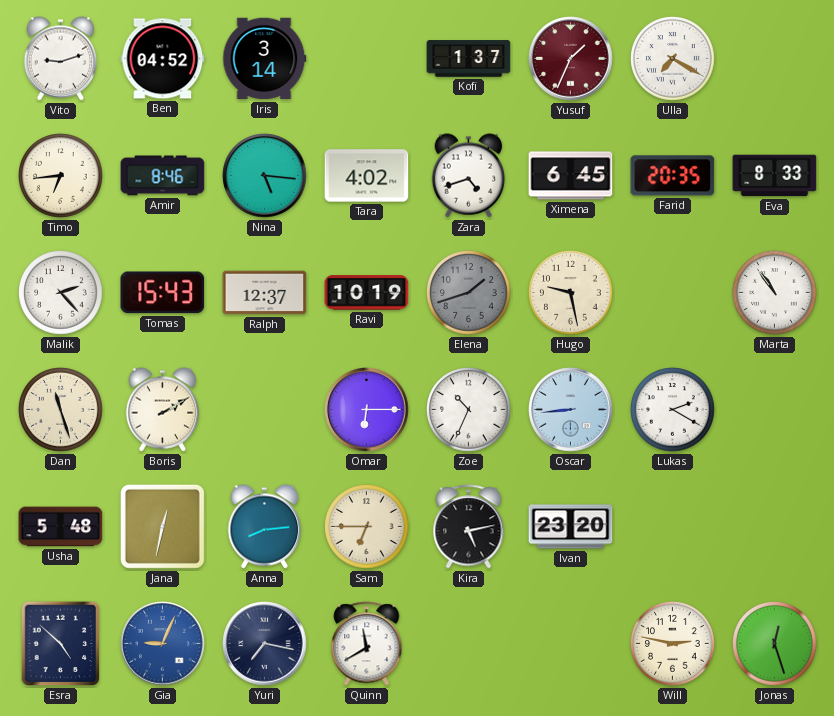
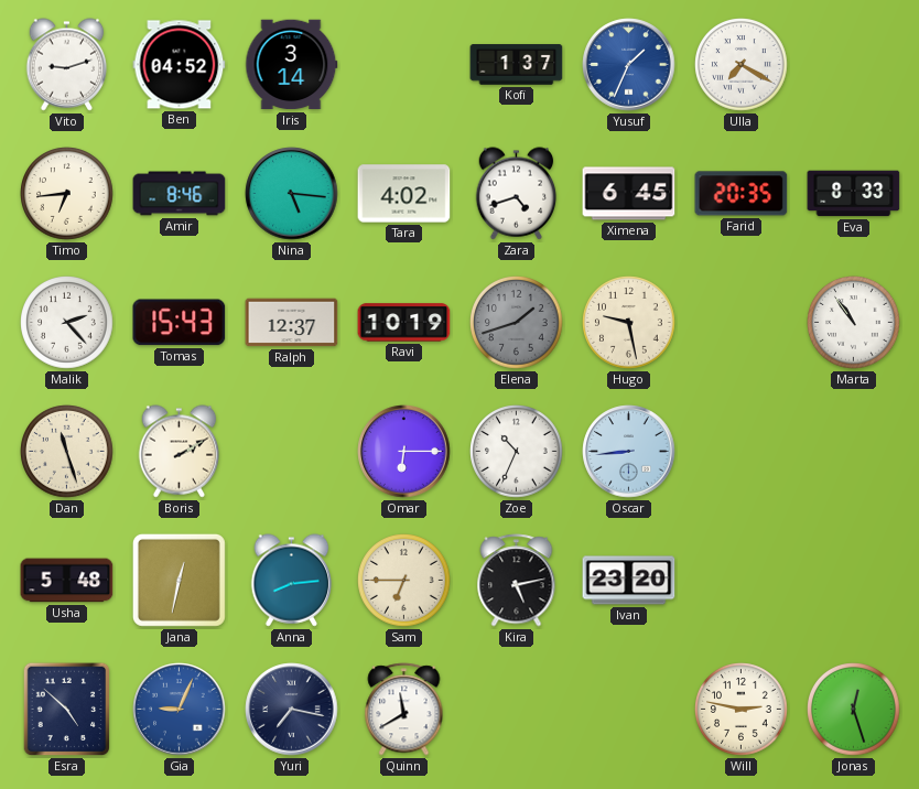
Yusuf dial: burgundy -> blue
Lukas: 2:20 -> none
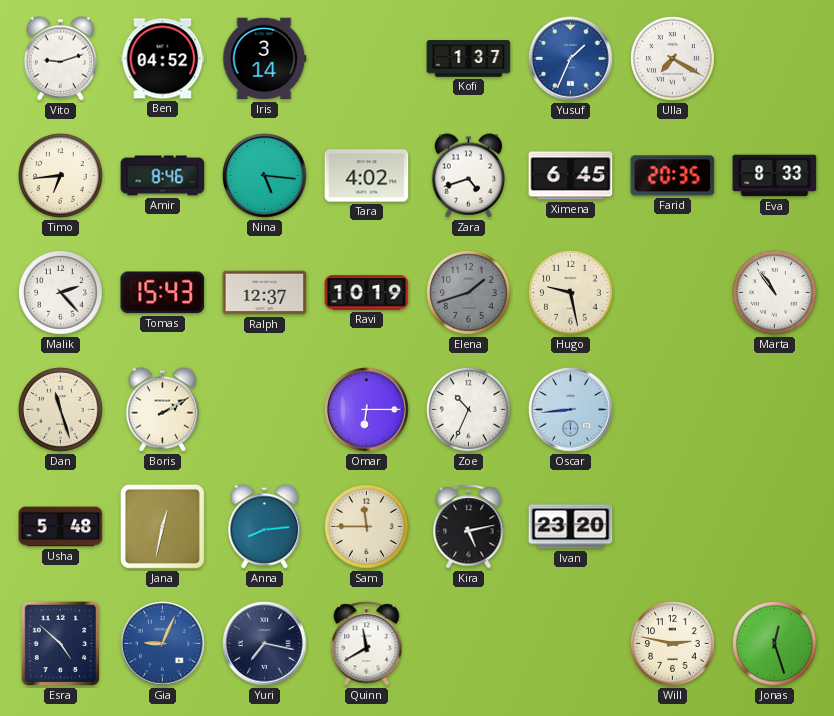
Sam: 6:45 -> 11:45
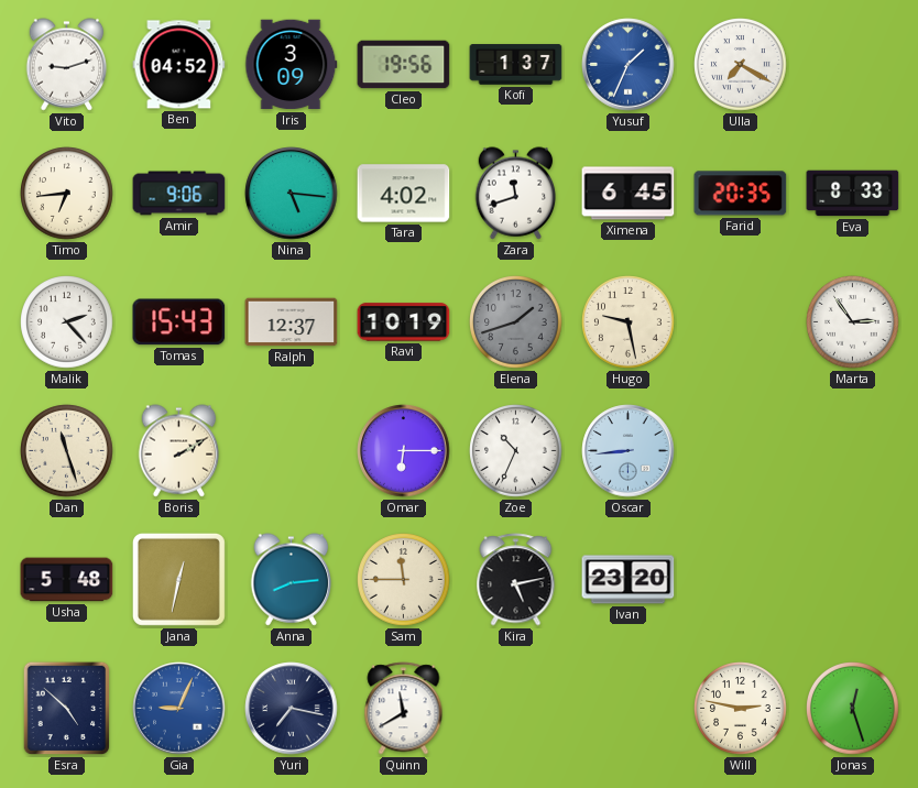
Iris: 3:14 -> 3:09
Cleo: none -> 19:56
Amir: 8:46 -> 9:06
Zara: 4:42 -> 11:42
Marta: 10:54 -> 2:54
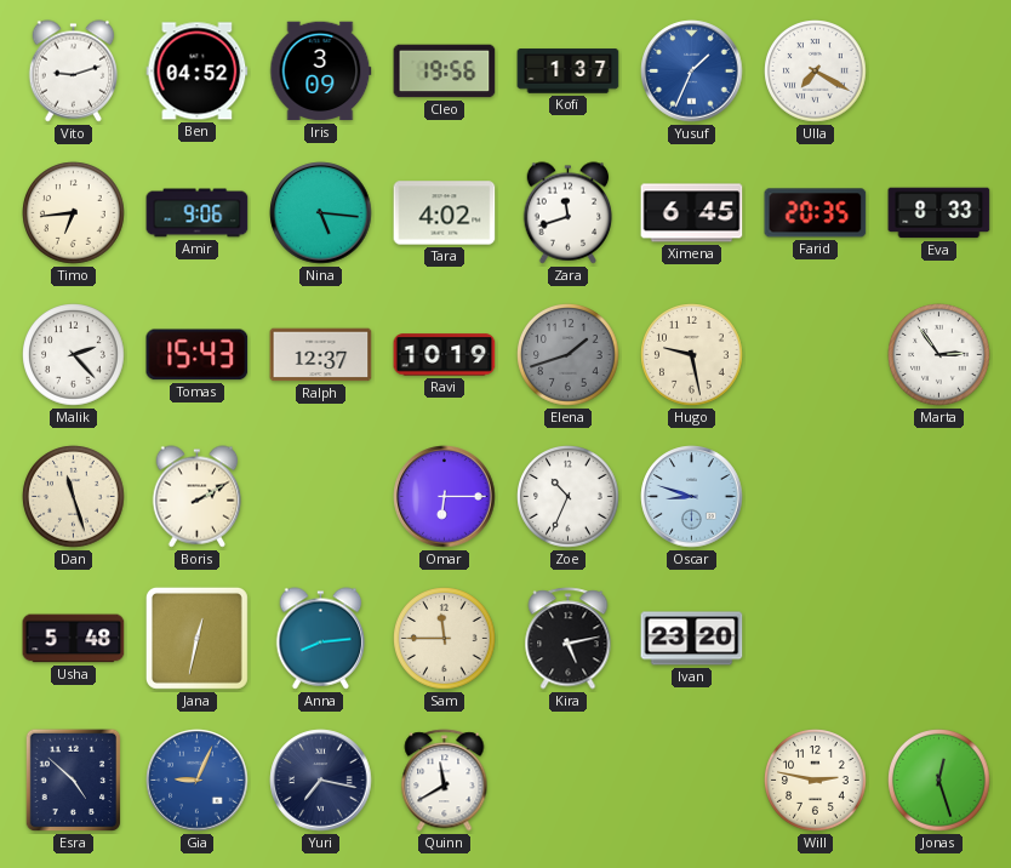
Oscar: 8:44 -> 8:48
